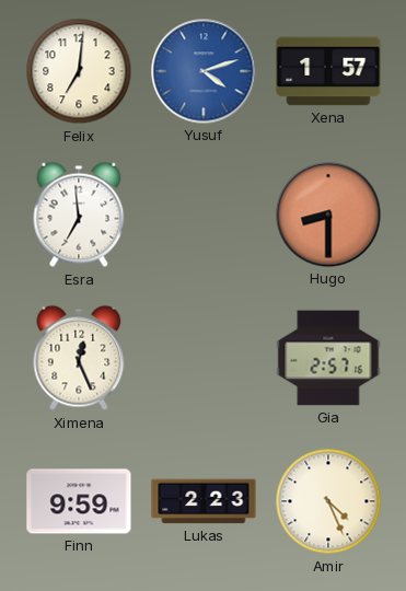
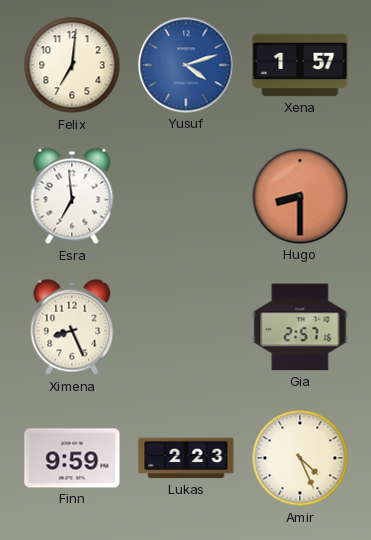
Ximena: 12:26 -> 8:26
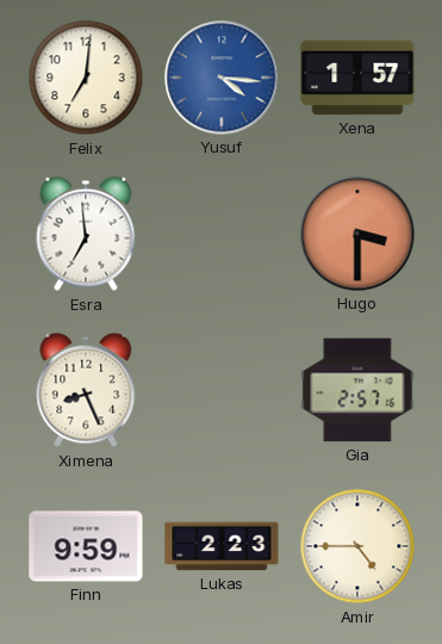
Yusuf: 4:12 -> 4:16
Hugo: 8:30 -> 3:30
Amir: 4:26 -> 4:45
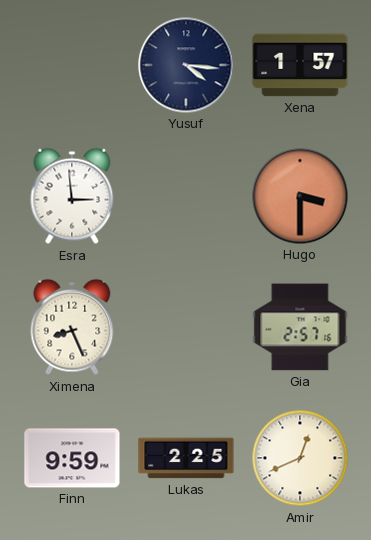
Felix: 7:01 -> none
Yusuf dial: blue -> navy
Esra: 6:59 -> 2:59
Lukas: 2:23 -> 2:25
Amir: 4:45 -> 12:41
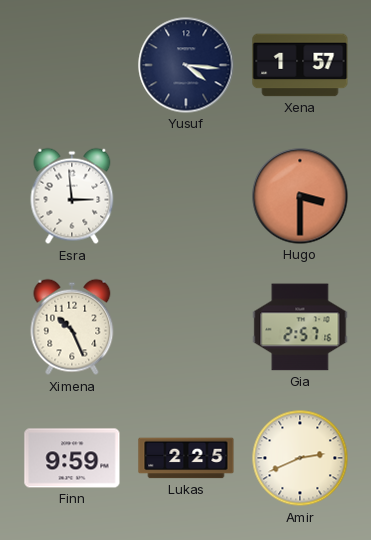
Ximena: 8:26 -> 10:26
Amir: 12:41 -> 2:41
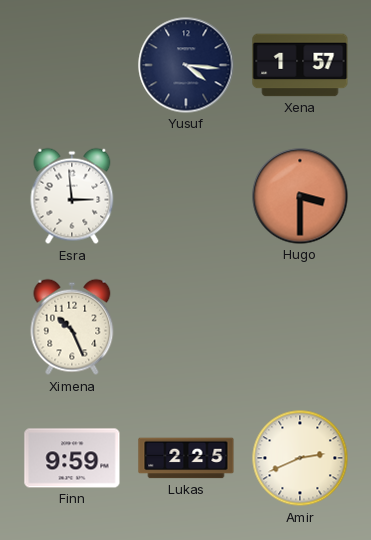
Gia: 2:57 -> none
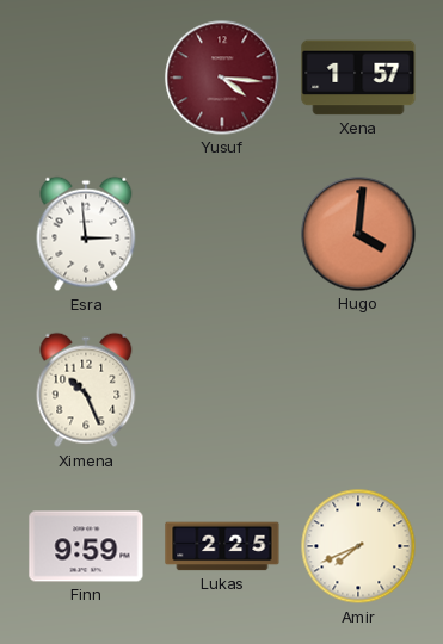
Yusuf dial: navy -> burgundy
Hugo: 3:30 -> 4:01
Amir: 2:41 -> 7:41
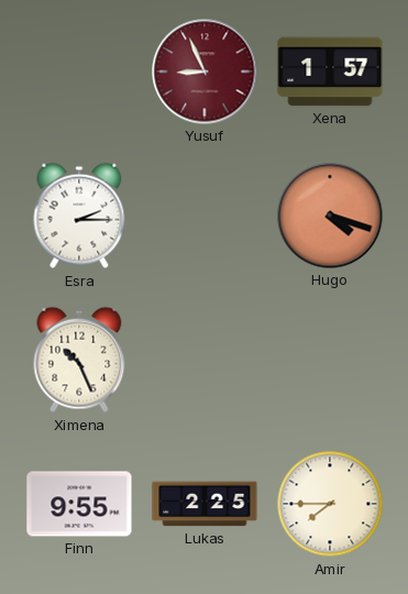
Yusuf: 4:16 -> 8:56
Esra: 2:59 -> 2:15
Hugo: 4:01 -> 4:18
Finn: 9:59 -> 9:55
Amir: 7:41 -> 7:45
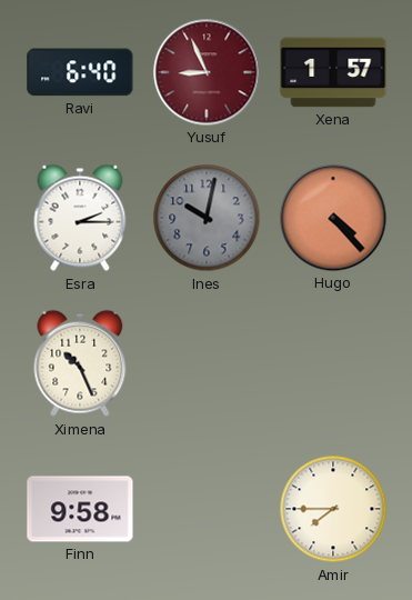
Ravi: none -> 6:40
Ines: none -> 10:02
Hugo: 4:18 -> 4:23
Finn: 9:55 -> 9:58
Lukas: 2:25 -> none
